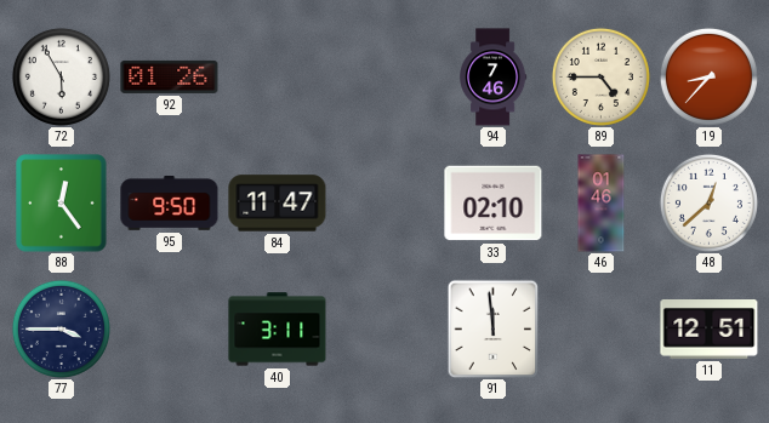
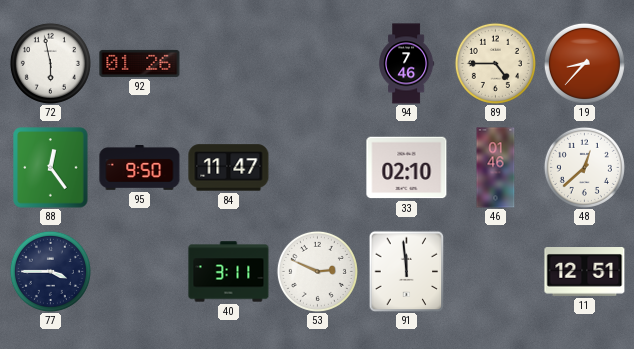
72: 5:55 -> 5:58
53: none -> 2:49
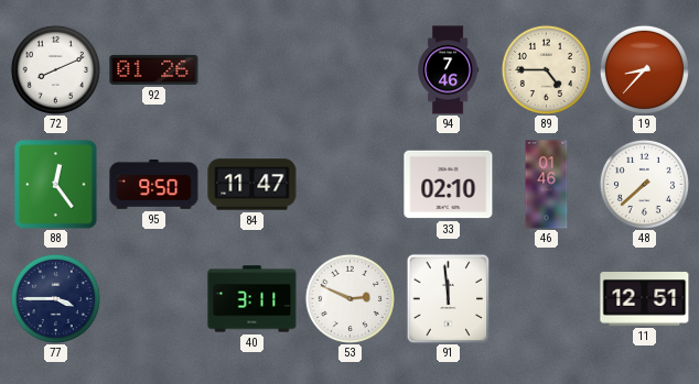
72: 5:58 -> 8:11
48: 12:38 -> 7:38
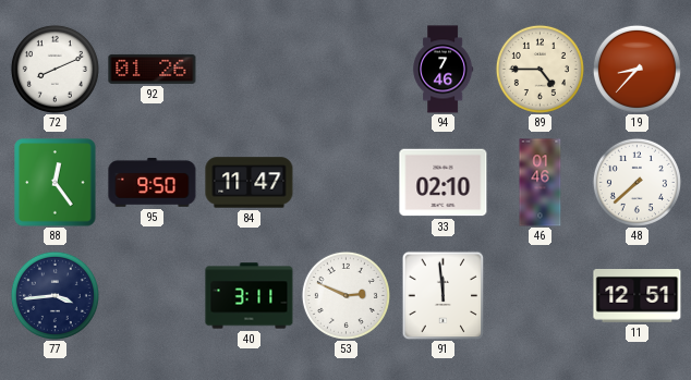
77: 3:45 -> 3:44
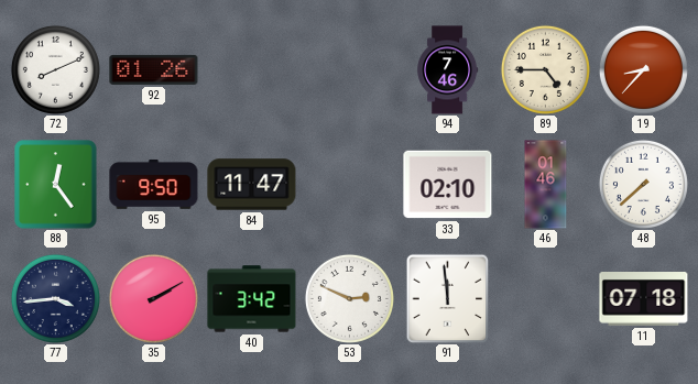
35: none -> 2:10
40: 3:11 -> 3:42
11: 12:51 -> 07:18
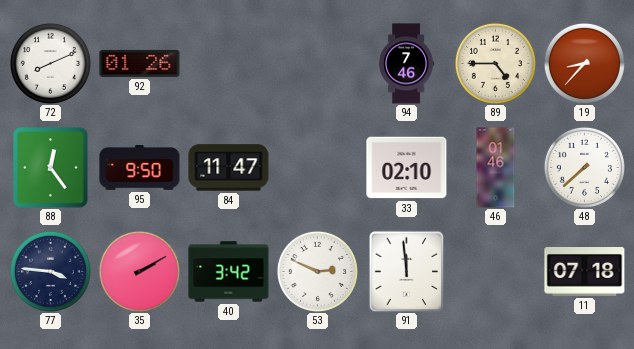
77: 3:44 -> 3:46
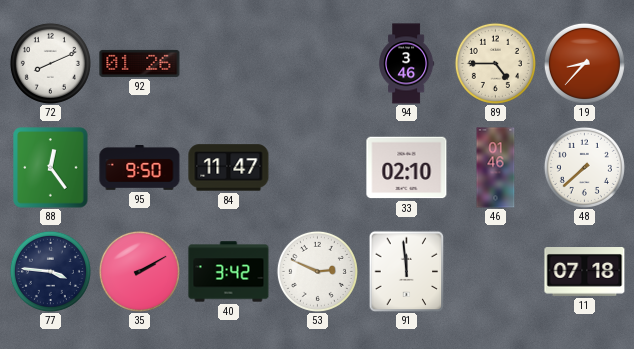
94: 7:46 -> 3:46
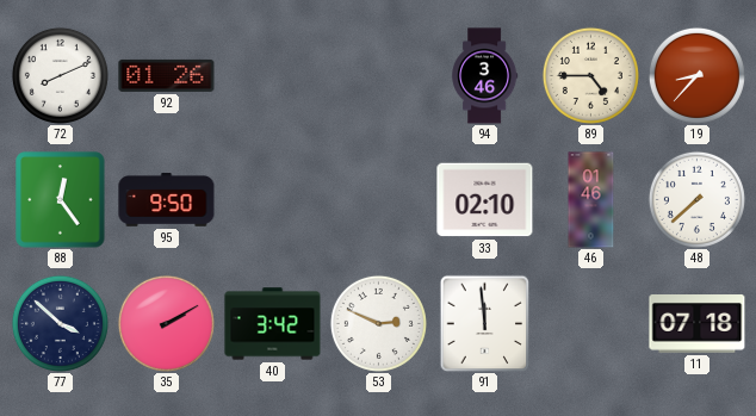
84: 11:47 -> none
77: 3:46 -> 3:52
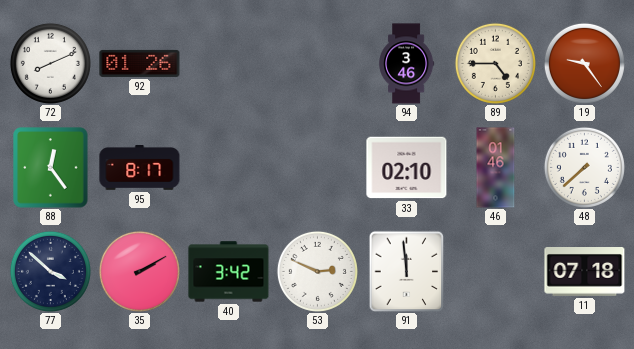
19: 8:37 -> 9:24
95: 9:50 -> 8:17
